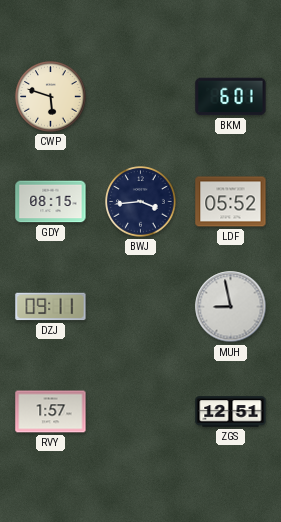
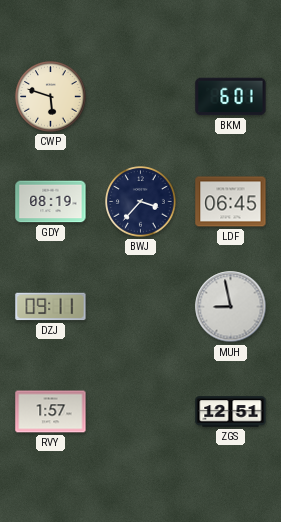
GDY: 08:15 -> 08:19
BWJ: 3:44 -> 3:37
LDF: 05:52 -> 06:45
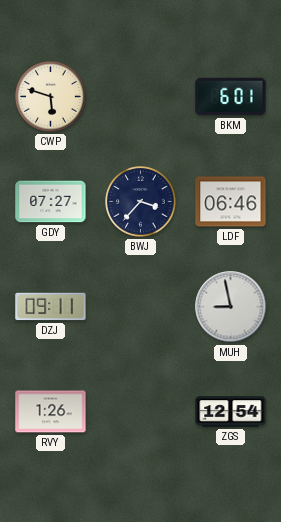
GDY: 08:19 -> 07:27
LDF: 06:45 -> 06:46
RVY: 1:57 -> 1:26
ZGS: 12:51 -> 12:54
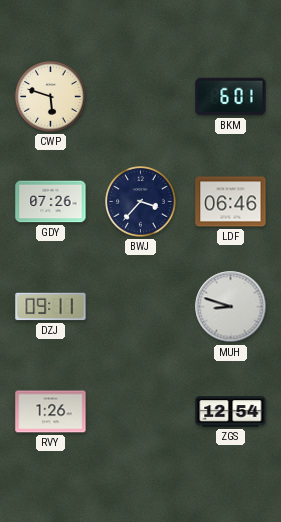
GDY: 07:27 -> 07:26
MUH: 8:58 -> 8:48
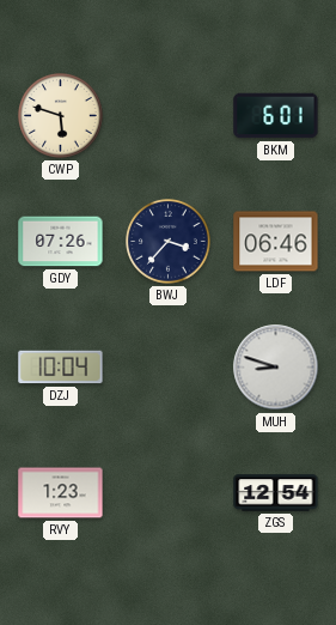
DZJ: 09:11 -> 10:04
RVY: 1:26 -> 1:23
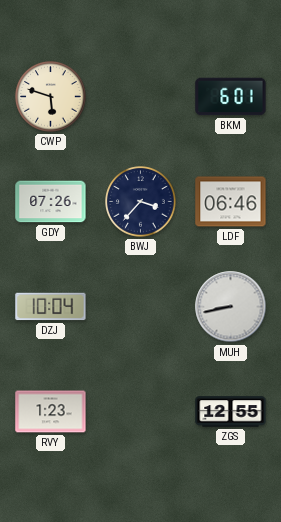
MUH: 8:48 -> 8:43
ZGS: 12:54 -> 12:55
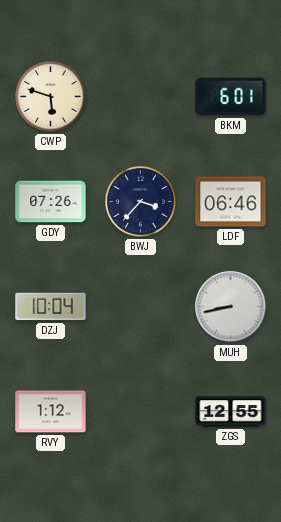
RVY: 1:23 -> 1:12
